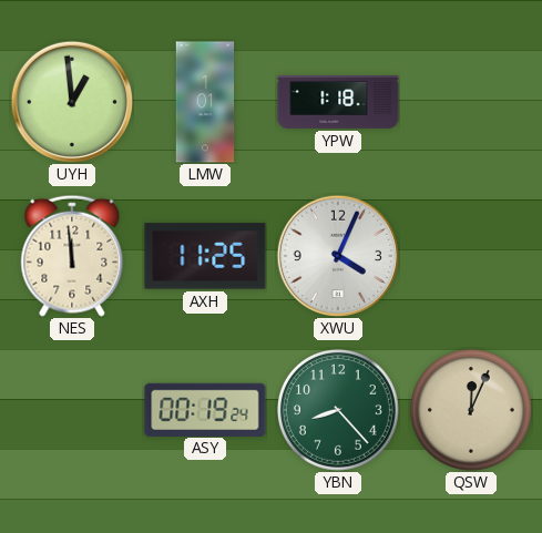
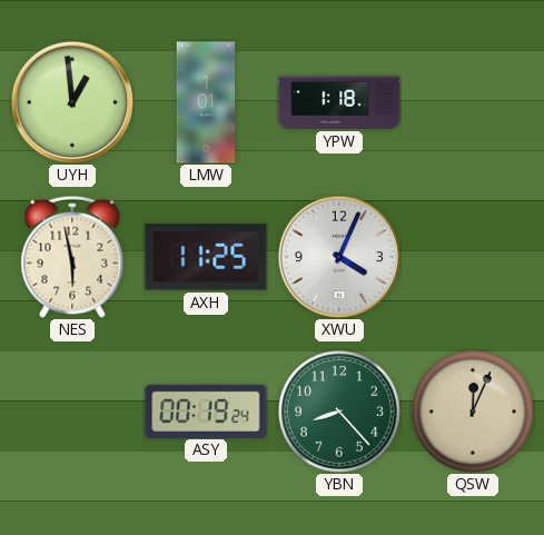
NES: 11:59 -> 5:58
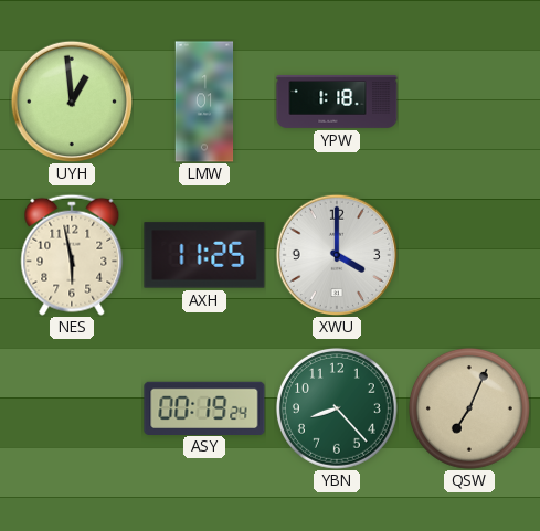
XWU: 4:04 -> 4:00
QSW: 12:04 -> 7:04
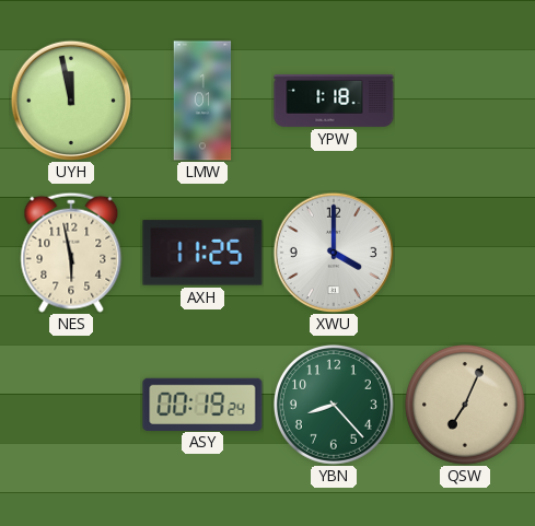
UYH: 12:59 -> 11:58
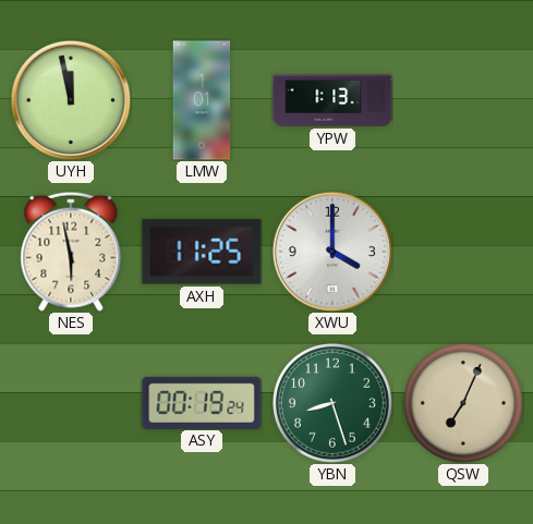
YPW: 1:18 -> 1:13
YBN: 8:23 -> 8:27
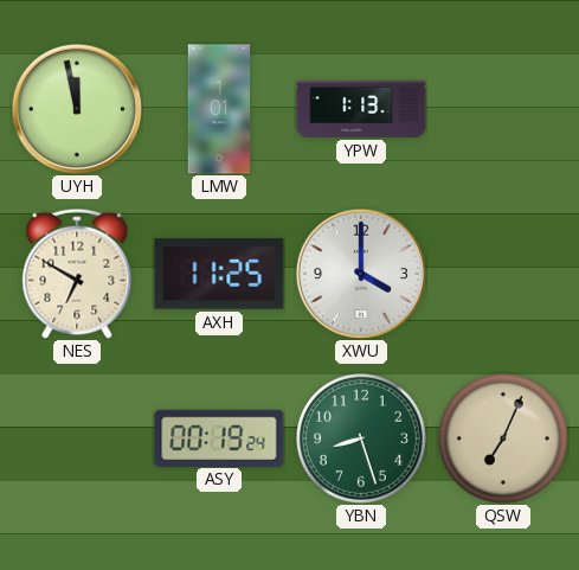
NES: 5:58 -> 6:50
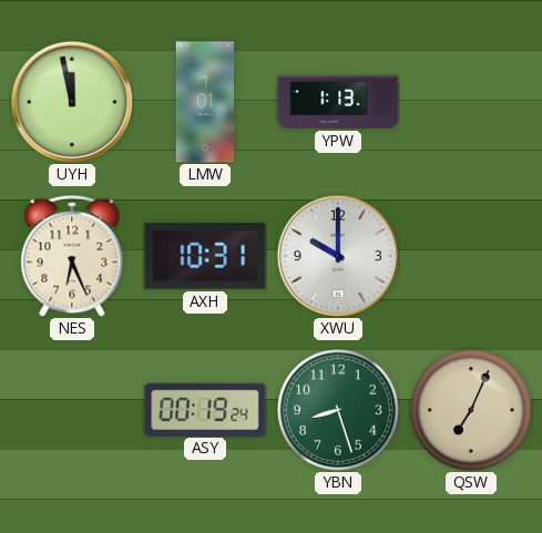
NES: 6:50 -> 6:26
AXH: 11:25 -> 10:31
XWU: 4:00 -> 10:00
